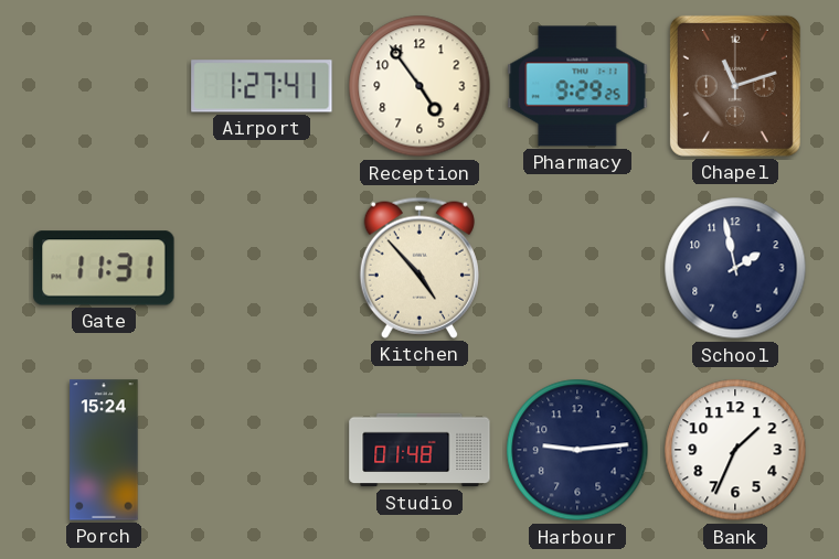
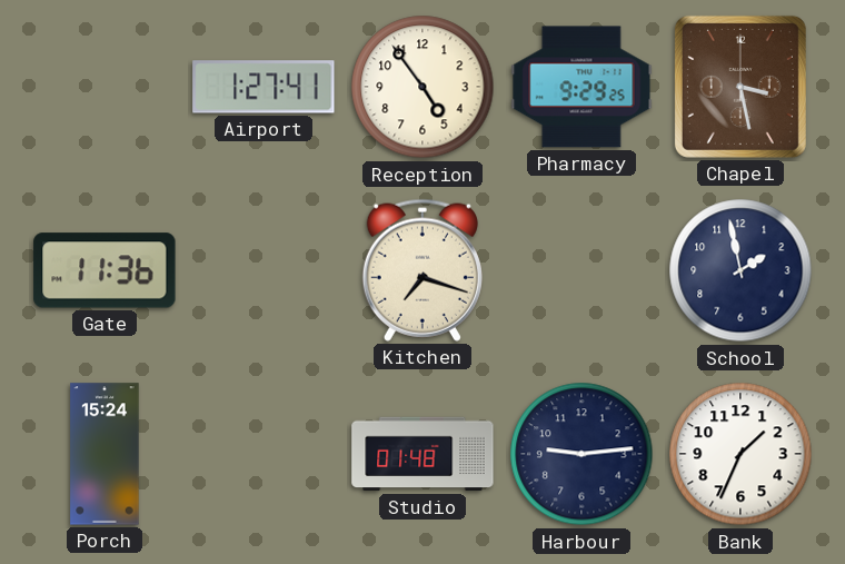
Chapel: 11:12 -> 3:28
Gate: 11:31 -> 11:36
Kitchen: 4:53 -> 7:18
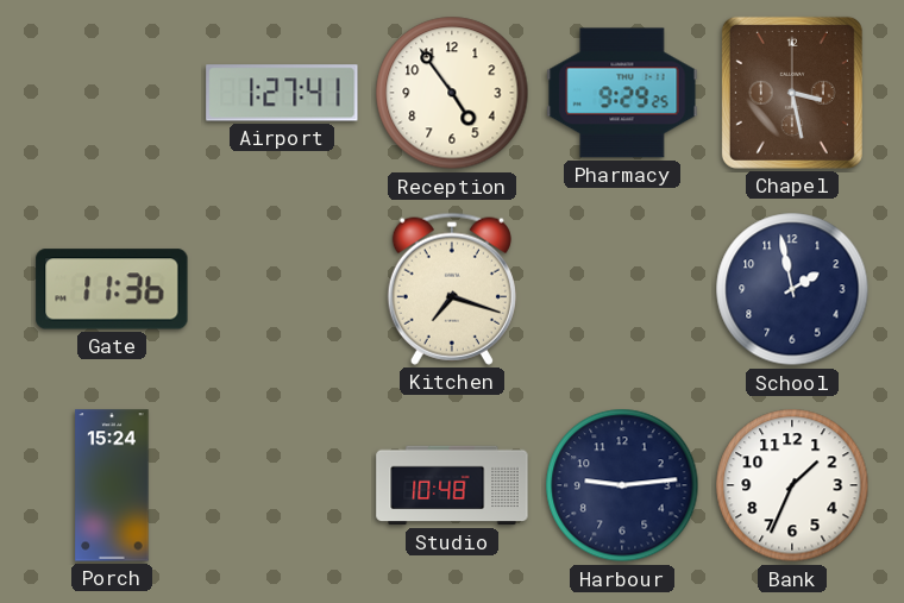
Studio: 01:48 -> 10:48
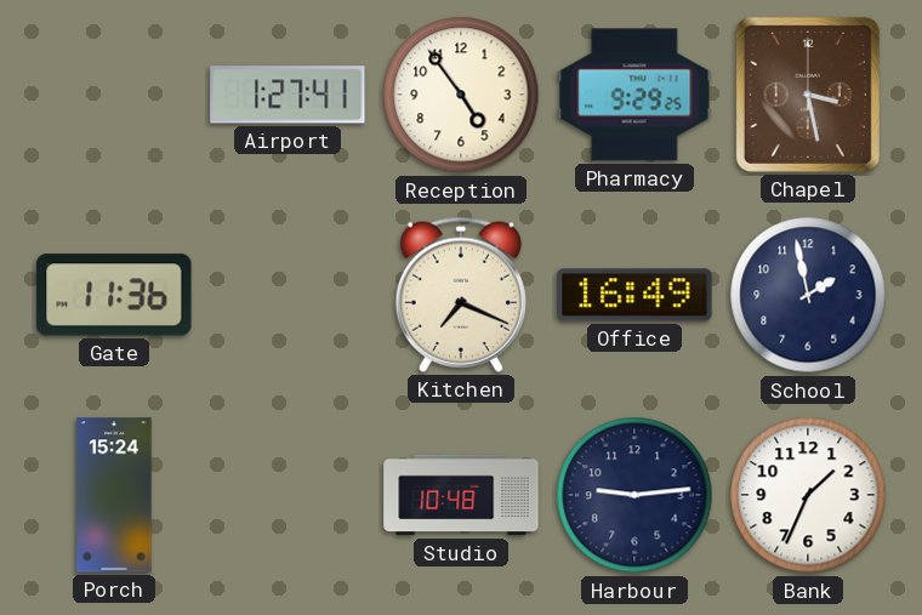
Kitchen: 7:18 -> 7:19
Office: none -> 16:49
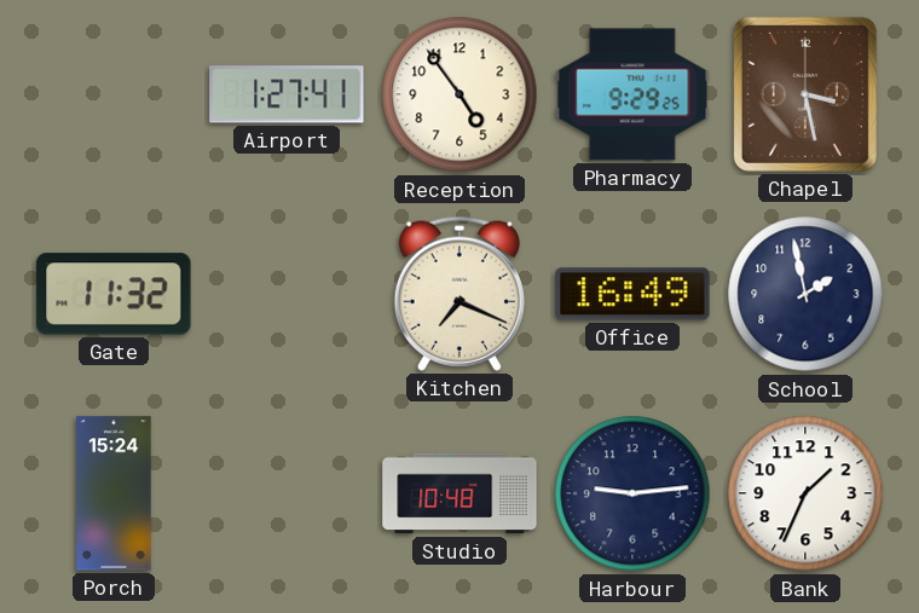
Gate: 11:36 -> 11:32
